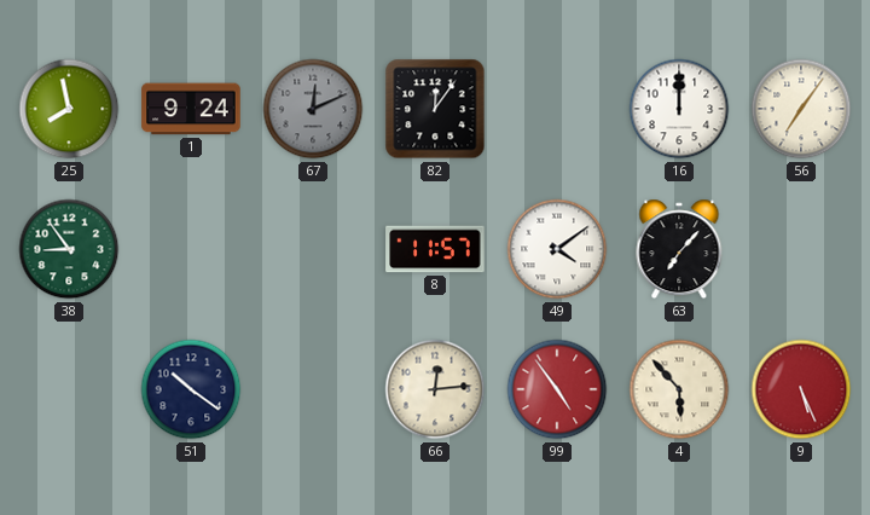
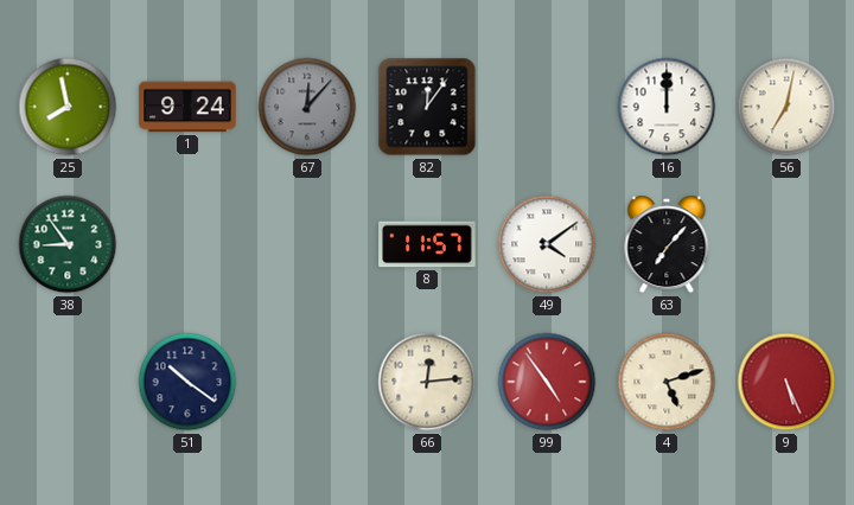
67: 12:11 -> 12:07
56: 7:06 -> 7:02
4: 5:53 -> 5:12
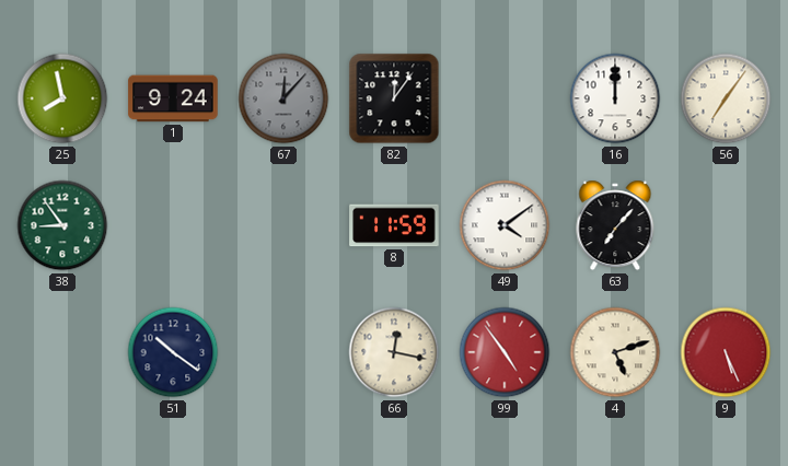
56: 7:02 -> 7:06
8: 11:57 -> 11:59
66: 12:14 -> 12:17
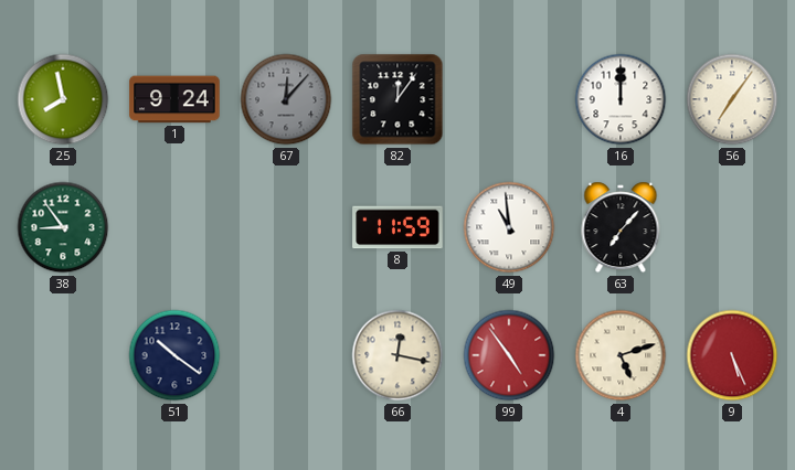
49: 4:09 -> 10:59
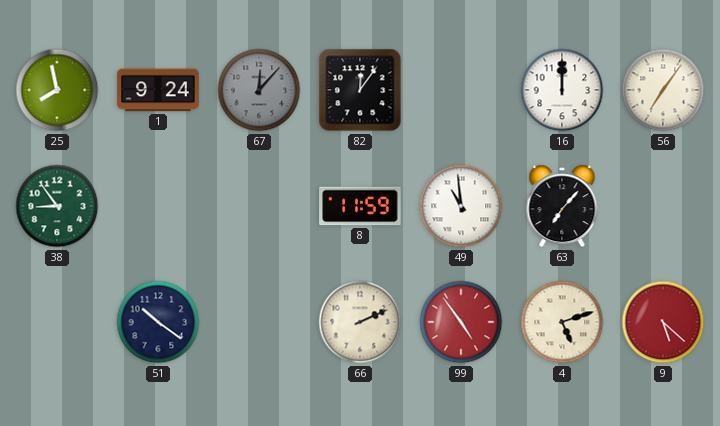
66: 12:17 -> 2:11
9: 5:26 -> 5:22
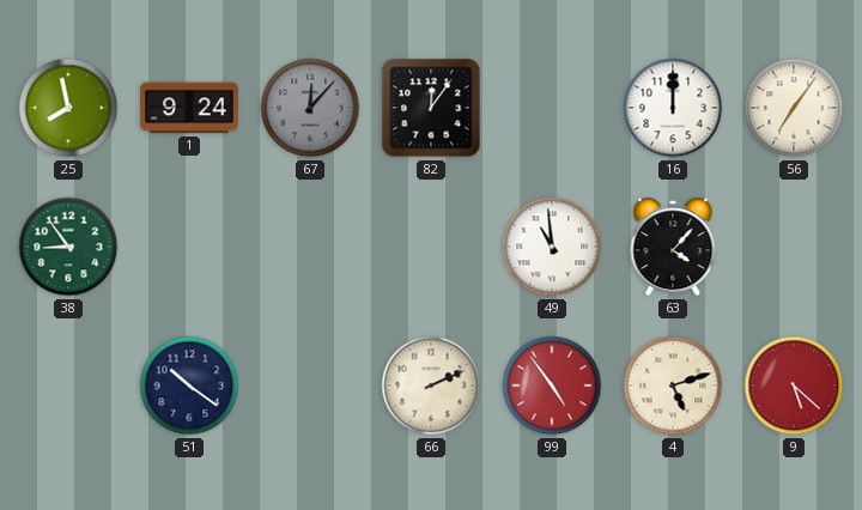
8: 11:59 -> none
63: 7:07 -> 4:07
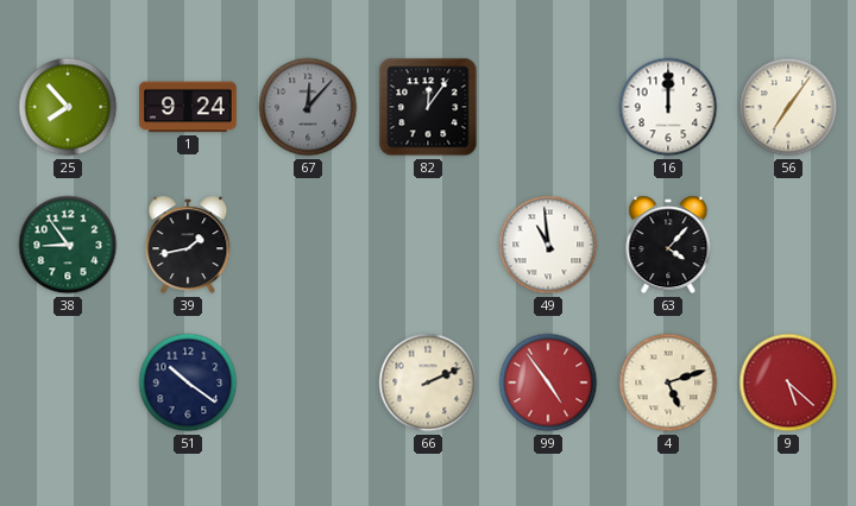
25: 7:58 -> 7:53
39: none -> 1:43
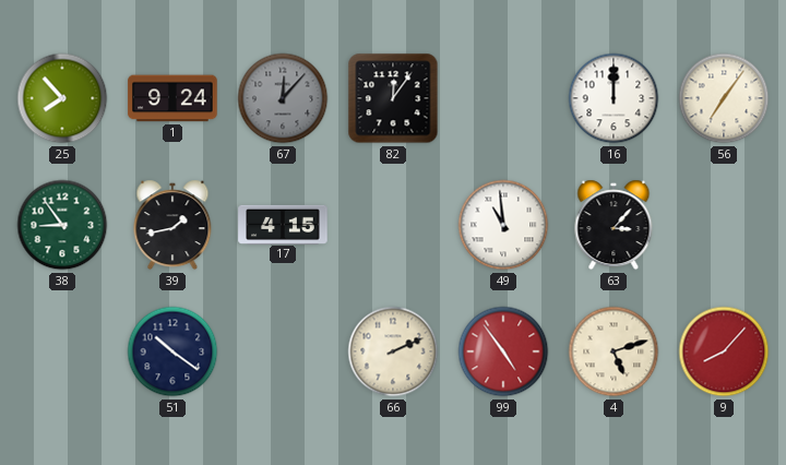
17: none -> 4:15
63: 4:07 -> 3:07
9: 5:22 -> 8:07
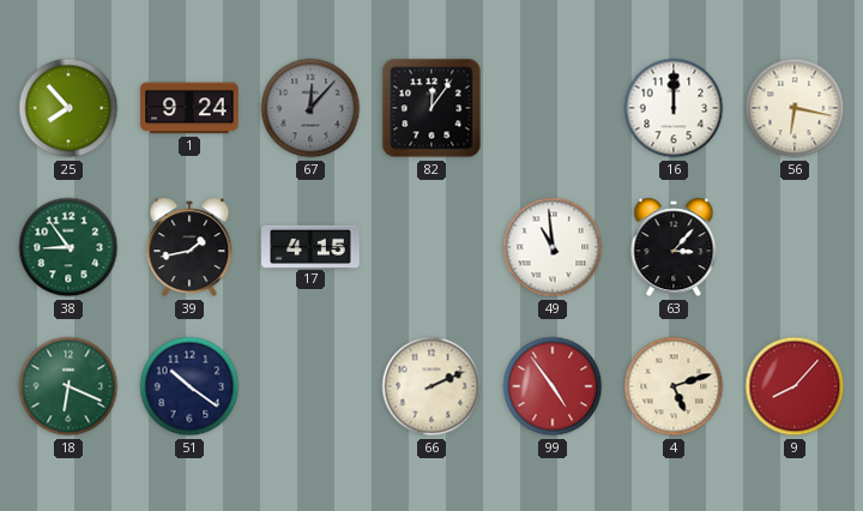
56: 7:06 -> 6:17
18: none -> 6:19
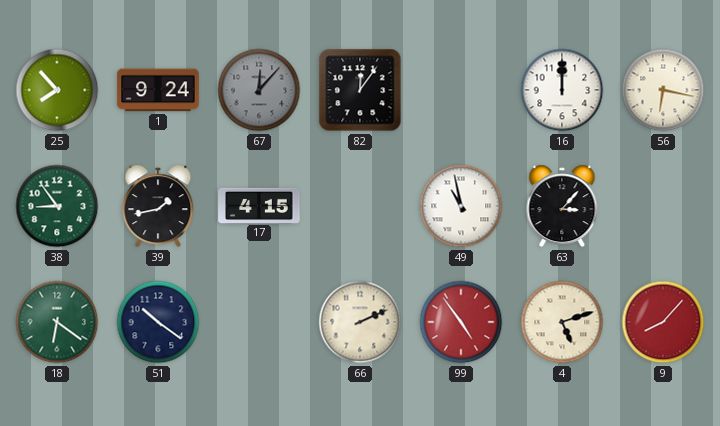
49: 10:59 -> 10:58
18: 6:19 -> 6:21
